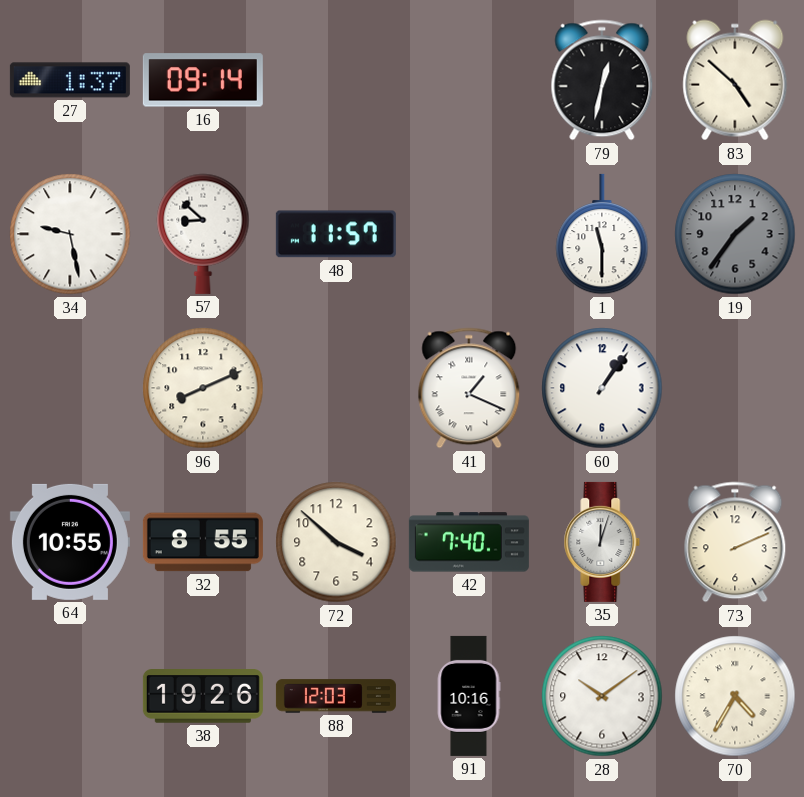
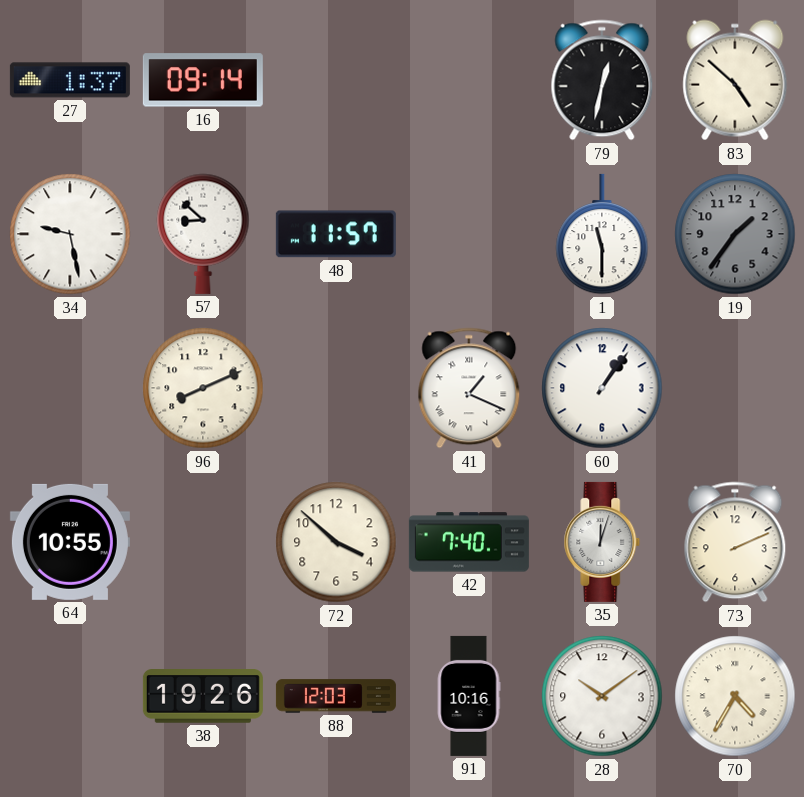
32: 8:55 -> none
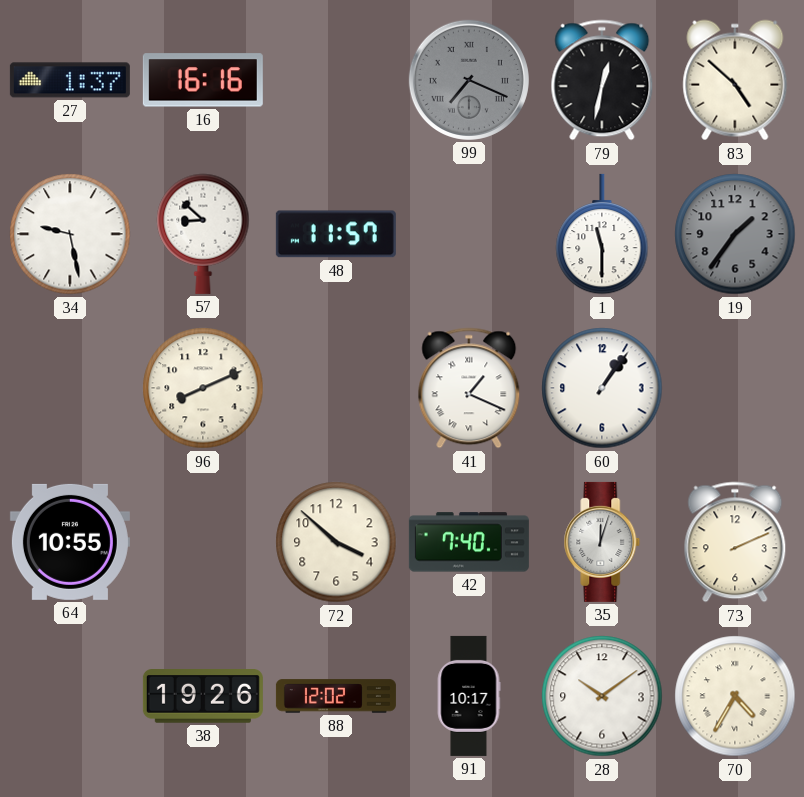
16: 09:14 -> 16:16
99: none -> 7:19
88: 12:03 -> 12:02
91: 10:16 -> 10:17
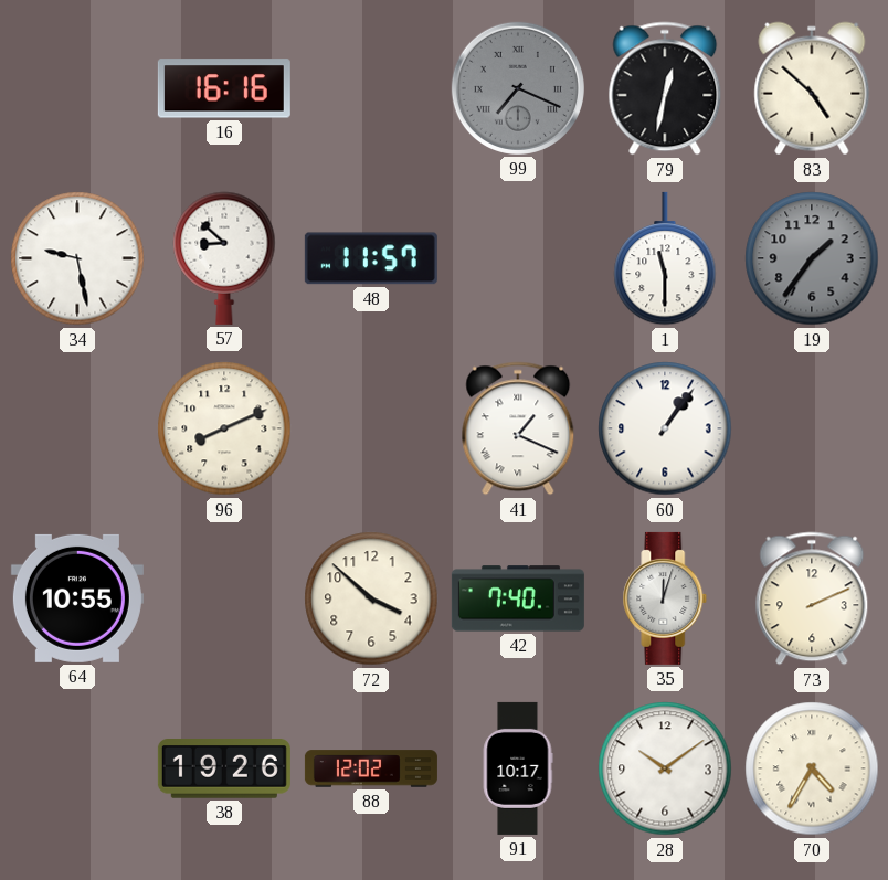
27: 1:37 -> none
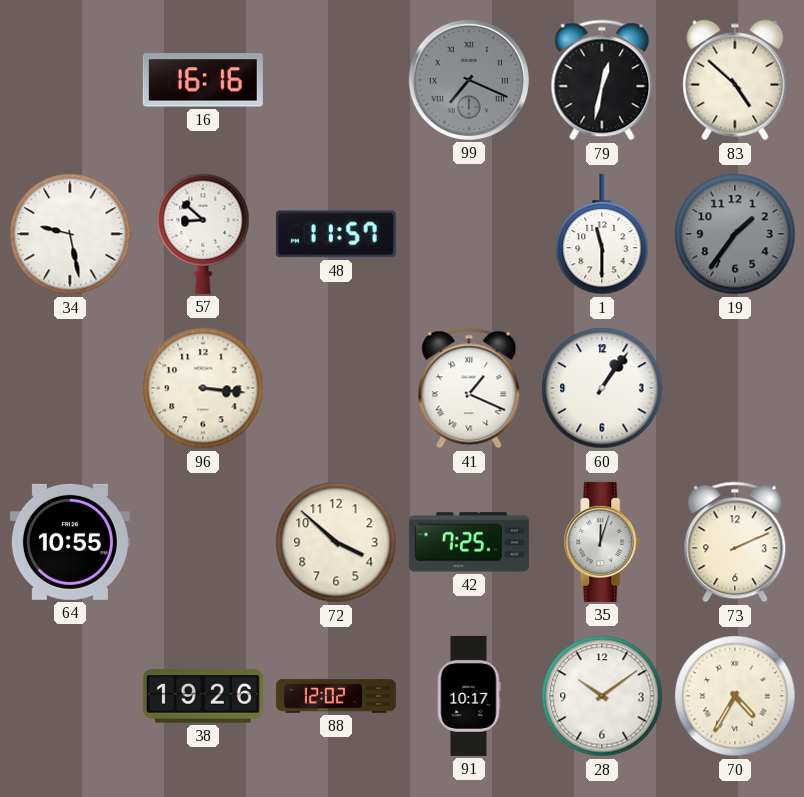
96: 8:11 -> 3:16
42: 7:40 -> 7:25
